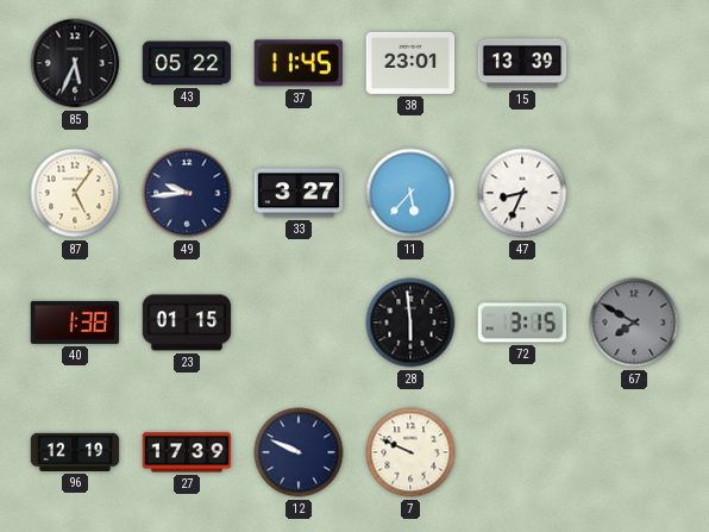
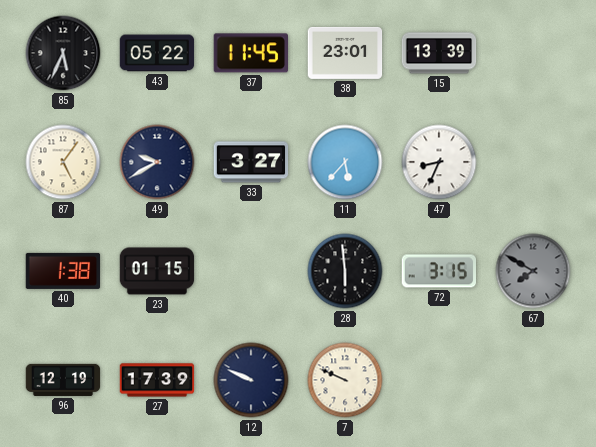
49: 9:44 -> 9:40
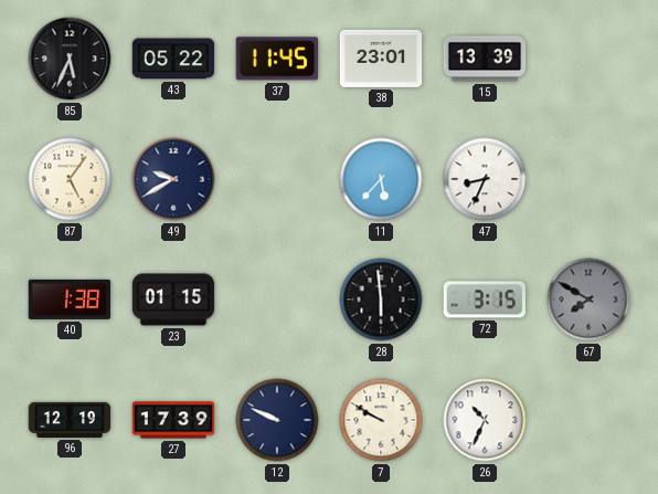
33: 3:27 -> none
7: 9:49 -> 9:50
26: none -> 10:34
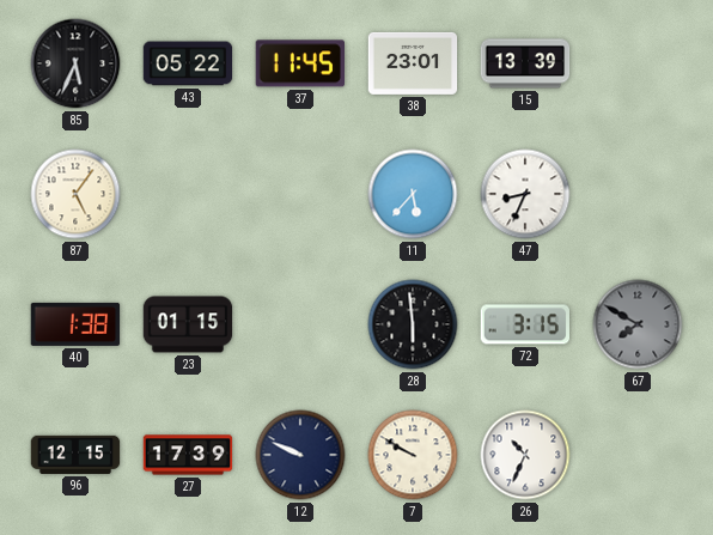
49: 9:40 -> none
96: 12:19 -> 12:15
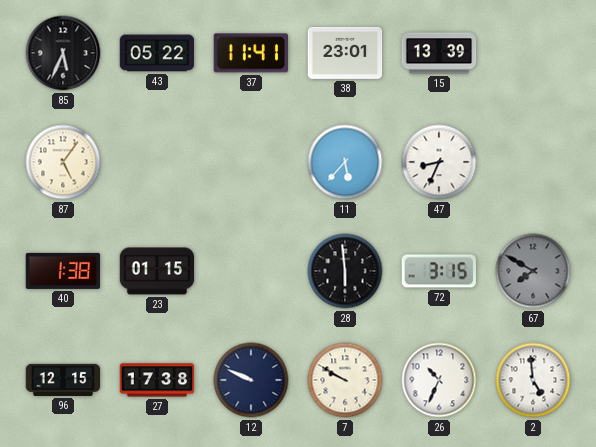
37: 11:45 -> 11:41
27: 17:39 -> 17:38
2: none -> 4:59
